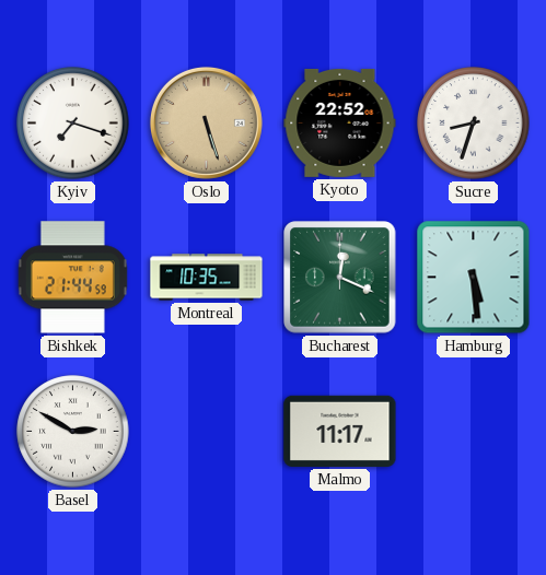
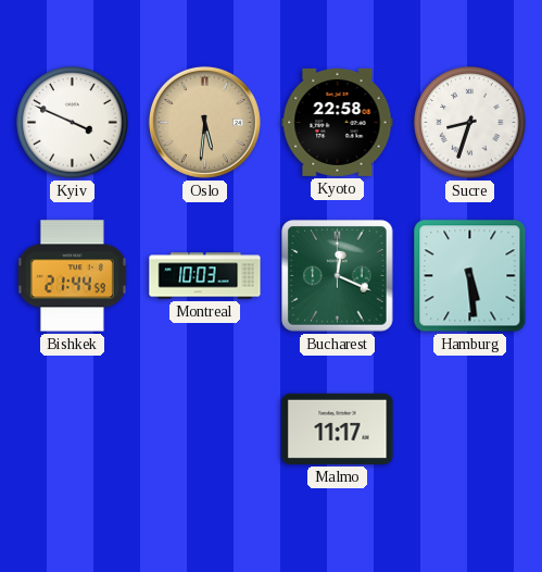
Kyiv: 7:18 -> 3:49
Oslo: 5:27 -> 5:31
Kyoto: 22:52 -> 22:58
Montreal: 10:35 -> 10:03
Basel: 2:50 -> none
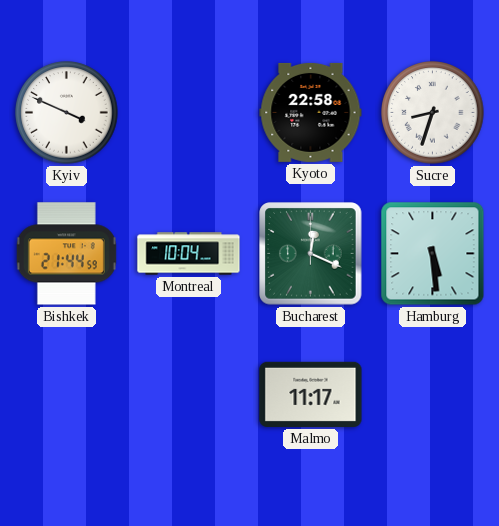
Oslo: 5:31 -> none
Montreal: 10:03 -> 10:04
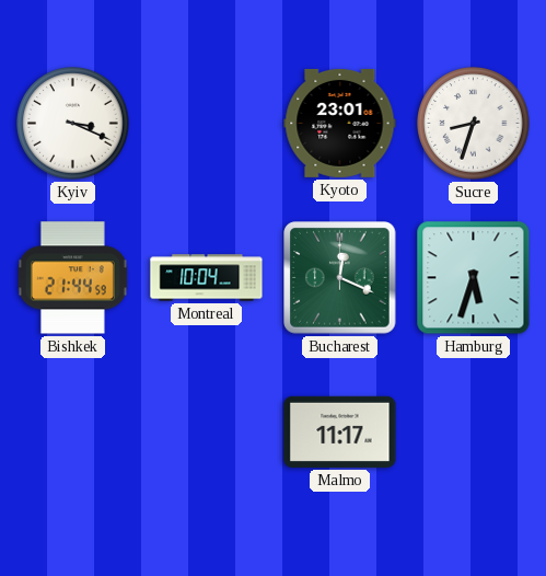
Kyiv: 3:49 -> 3:19
Kyoto: 22:58 -> 23:01
Hamburg: 5:29 -> 5:33
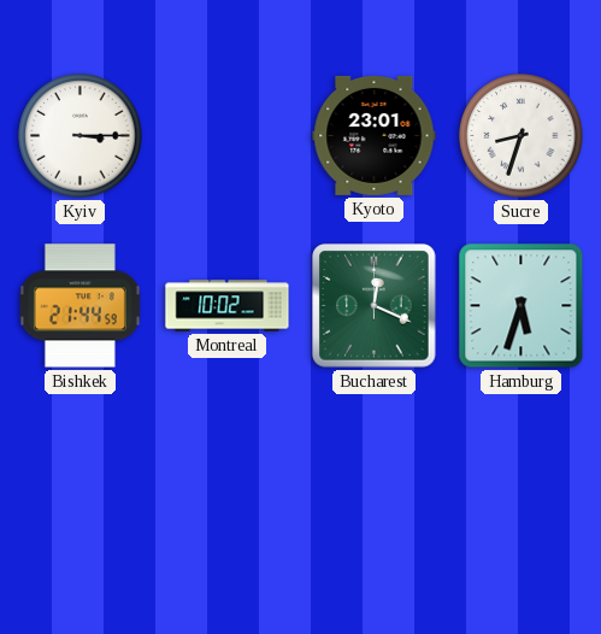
Kyiv: 3:19 -> 3:15
Montreal: 10:04 -> 10:02
Malmo: 11:17 -> none
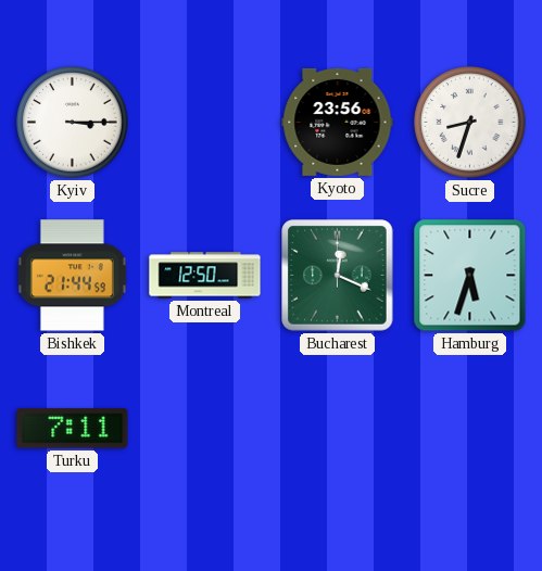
Kyoto: 23:01 -> 23:56
Montreal: 10:02 -> 12:50
Turku: none -> 7:11
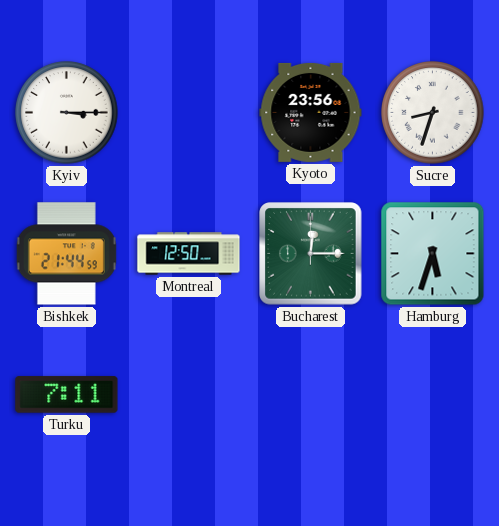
Bucharest: 12:19 -> 12:15
